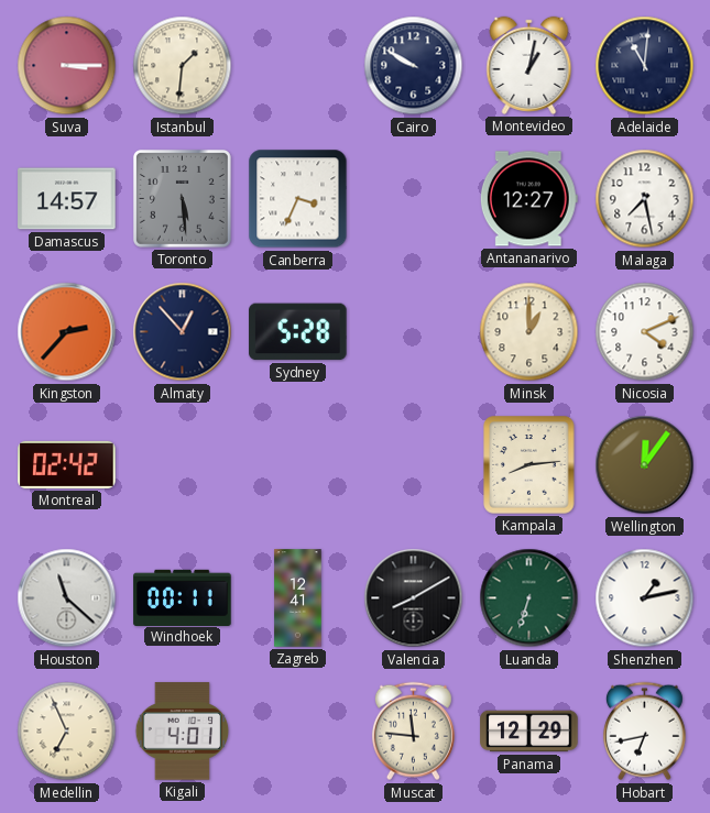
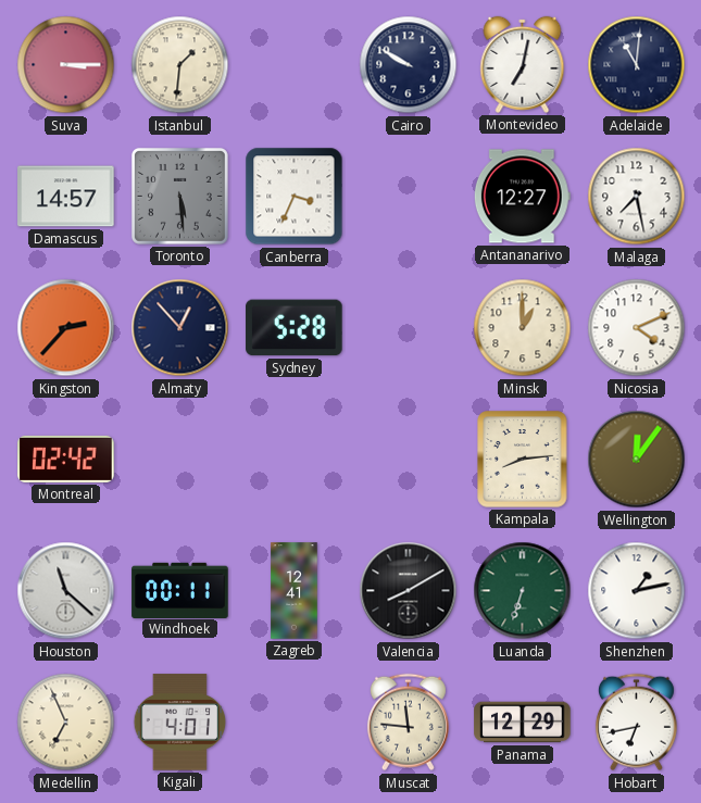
Montevideo: 1:02 -> 7:02
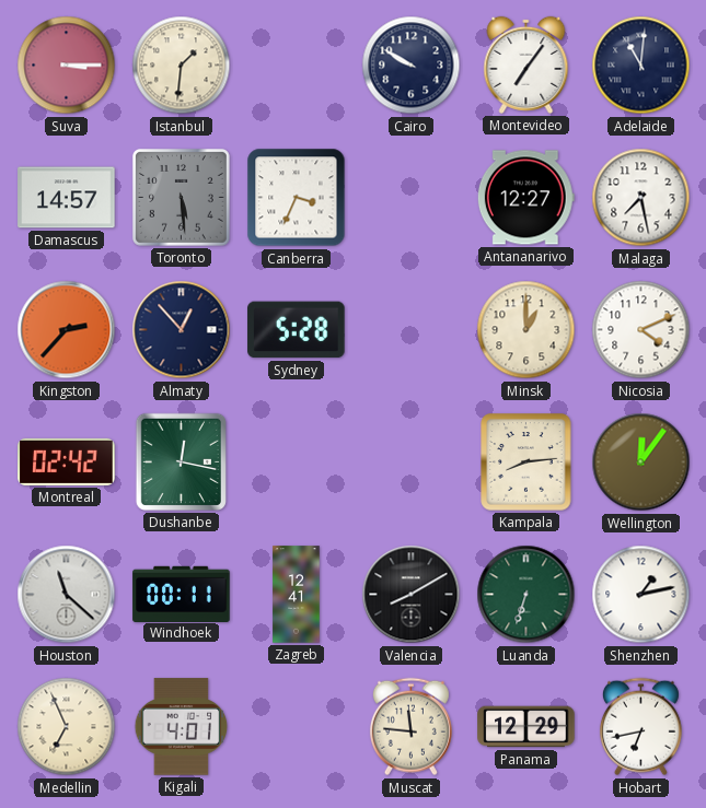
Montevideo: 7:02 -> 7:06
Dushanbe: none -> 12:17
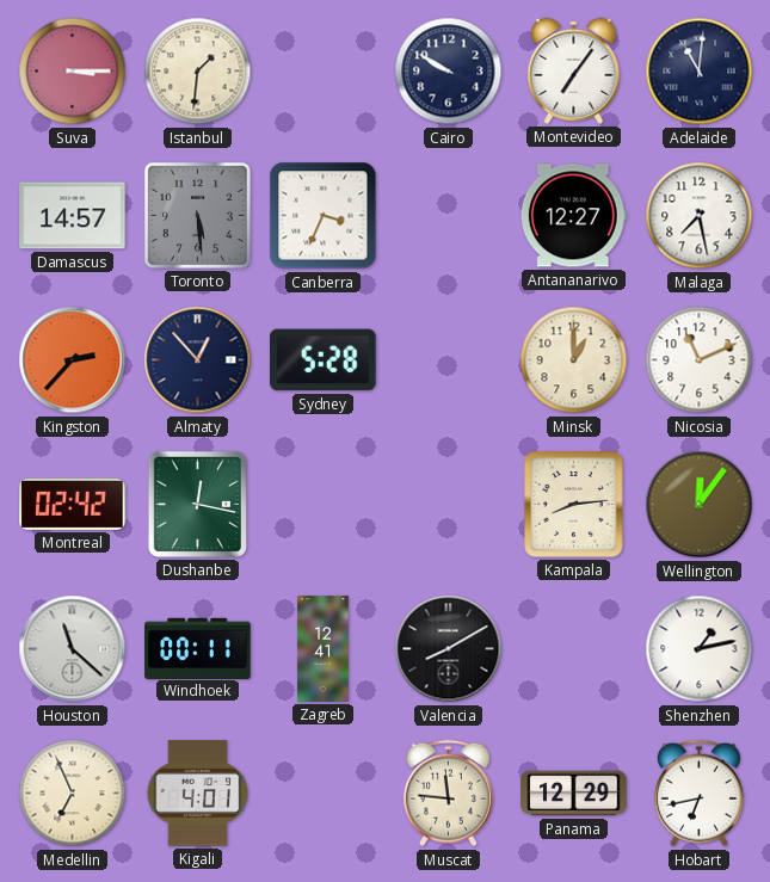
Nicosia: 4:11 -> 11:11
Luanda: 6:33 -> none
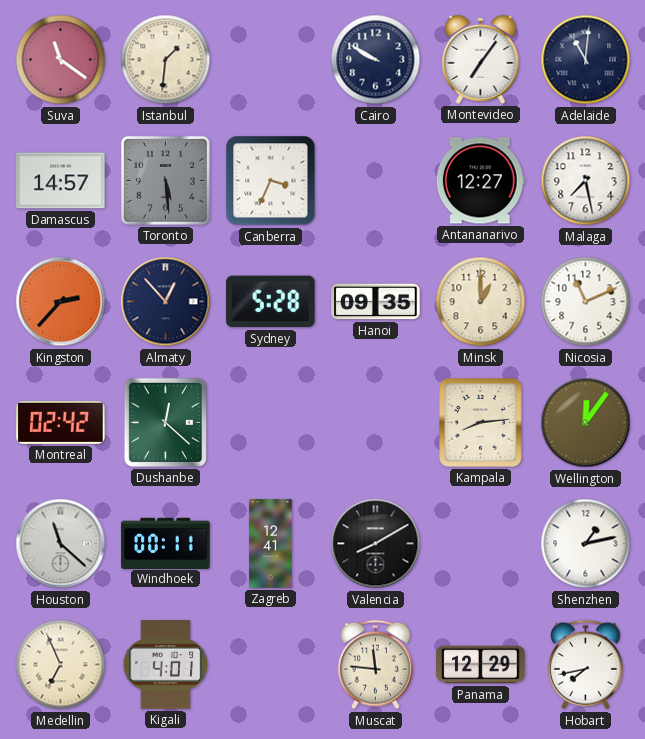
Suva: 3:15 -> 11:21
Hanoi: none -> 09:35
Dushanbe: 12:17 -> 12:22
Hobart: 6:43 -> 7:43
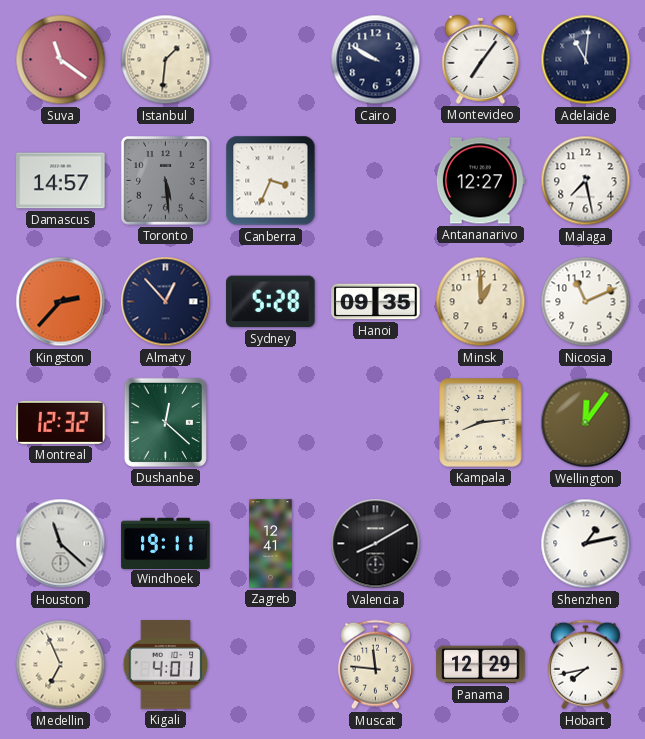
Montreal: 02:42 -> 12:32
Windhoek: 00:11 -> 19:11
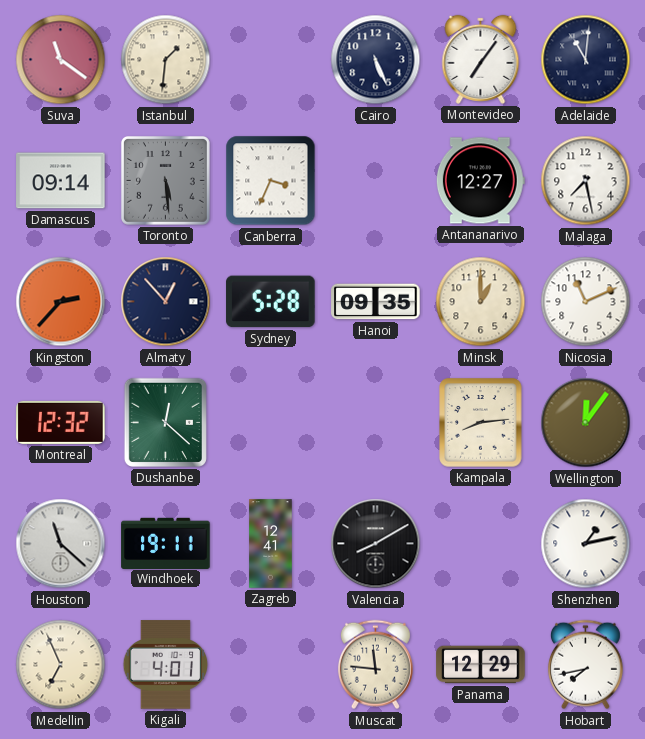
Cairo: 9:50 -> 5:26
Damascus: 14:57 -> 09:14
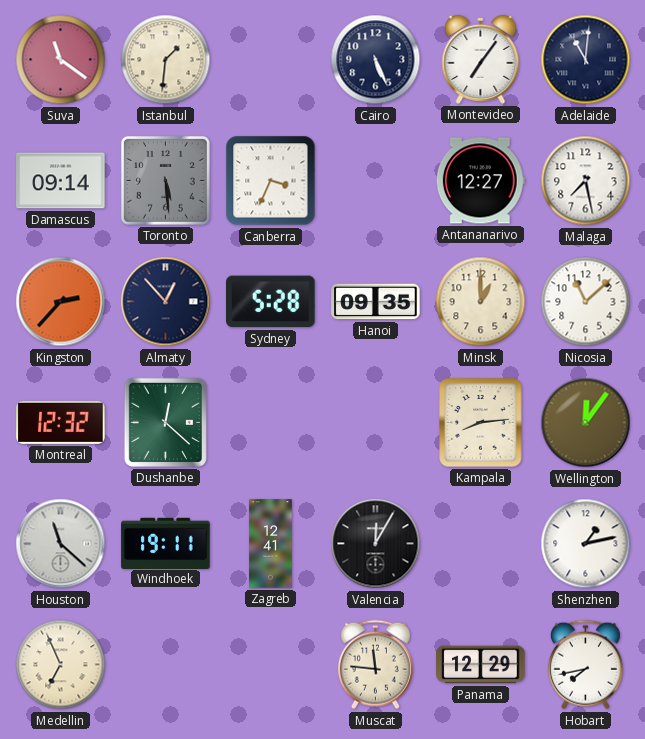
Nicosia: 11:11 -> 11:08
Valencia: 8:10 -> 12:05
Kigali: 4:01 -> none
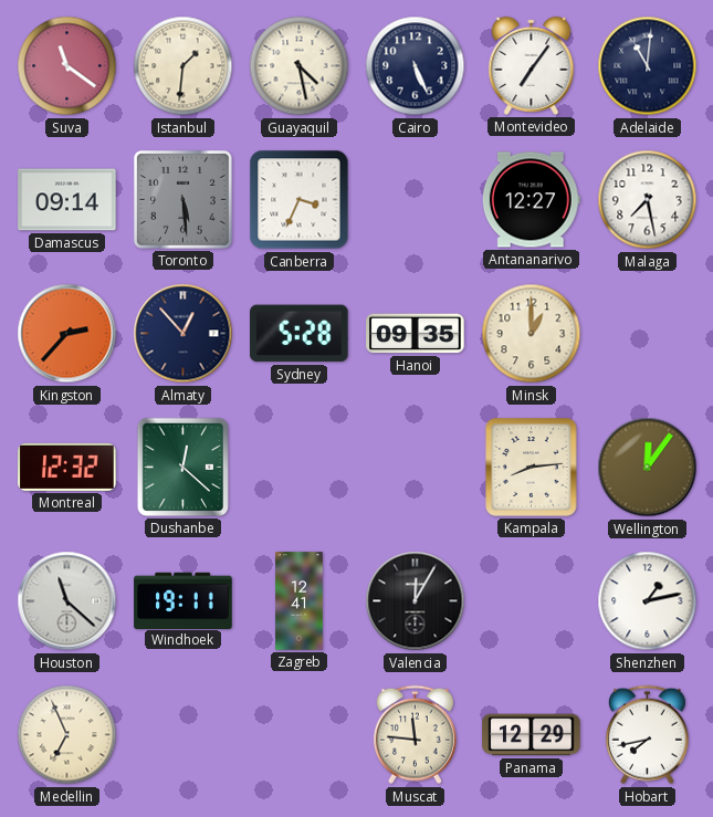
Guayaquil: none -> 4:28
Nicosia: 11:08 -> none
